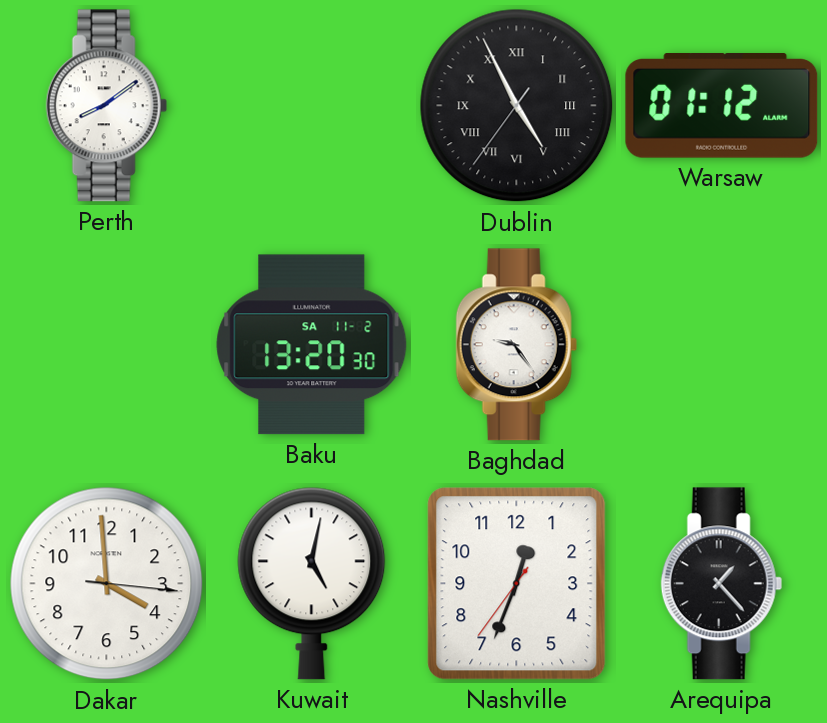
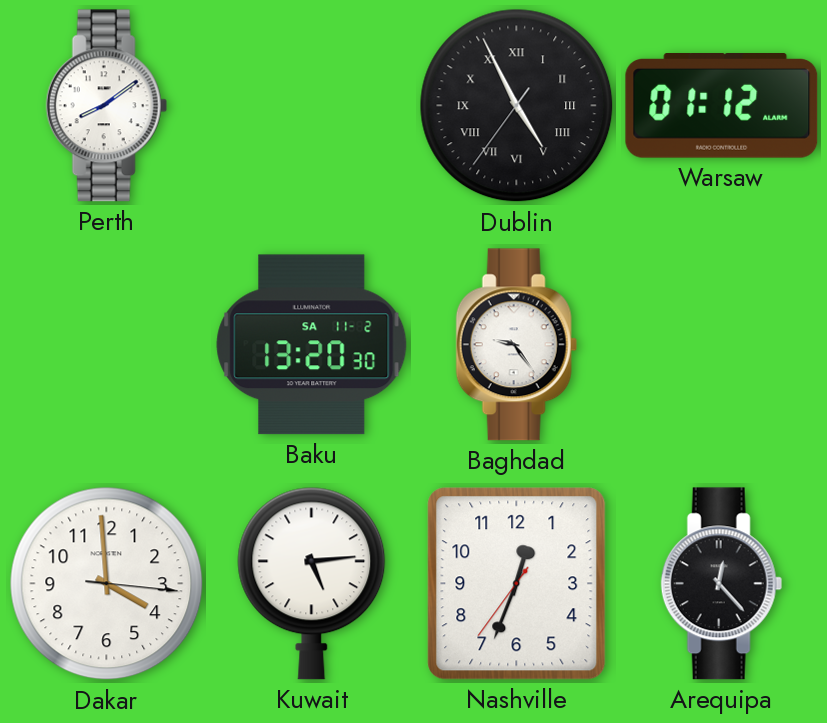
Kuwait: 5:02 -> 5:14
Arequipa: 1:23 -> 12:23
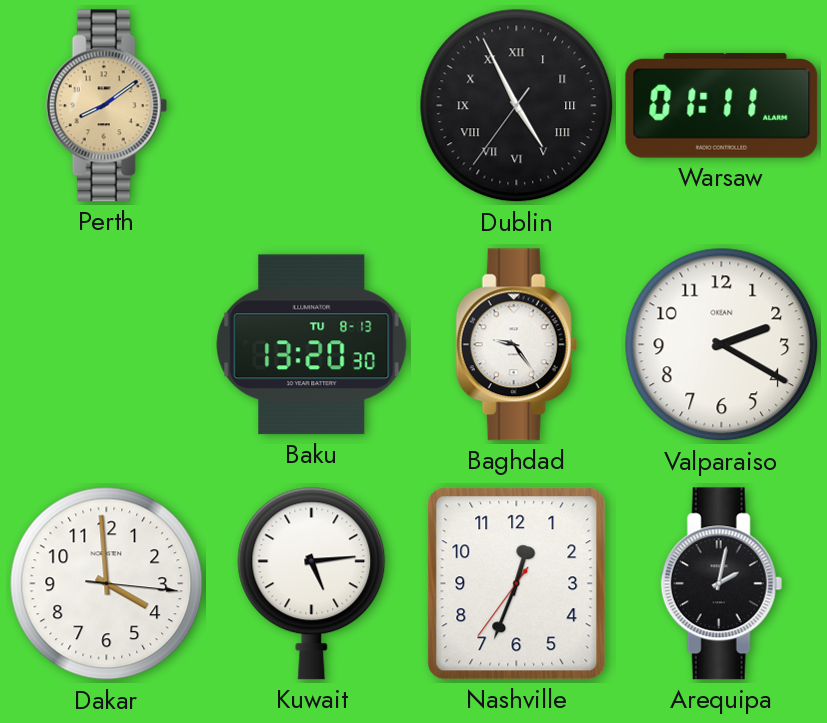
Perth dial: white -> champagne
Warsaw: 01:12 -> 01:11
Baku date: SA 11-2 -> TU 8-13
Valparaiso: none -> 2:20
Arequipa: 12:23 -> 2:02
